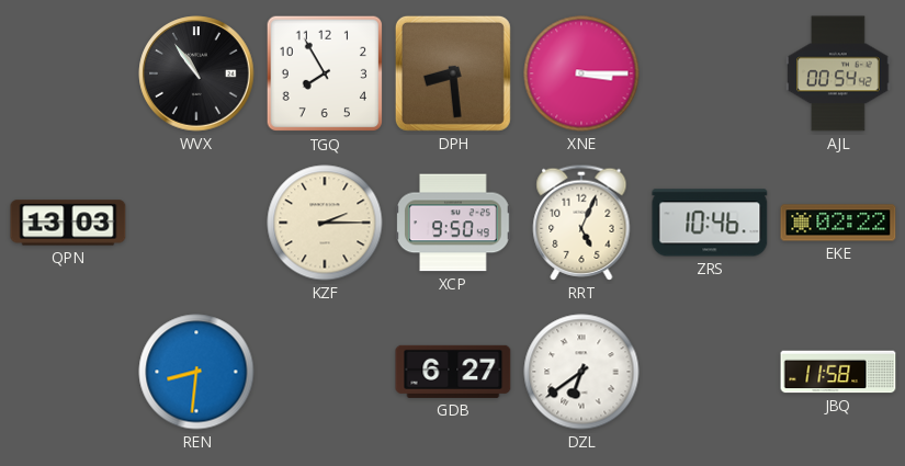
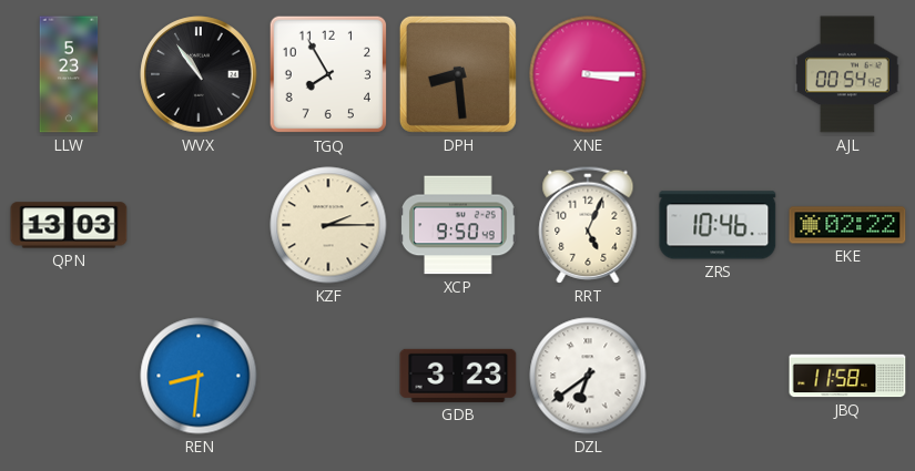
LLW: none -> 5:23
GDB: 6:27 -> 3:23
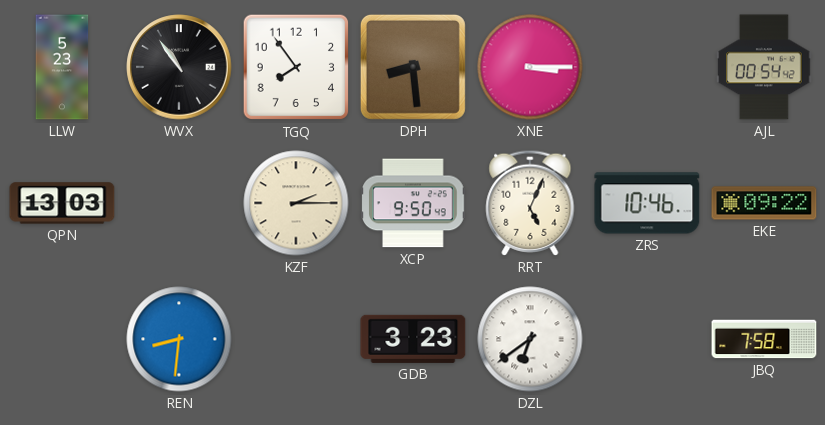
TGQ: 7:55 -> 7:54
EKE: 02:22 -> 09:22
JBQ: 11:58 -> 7:58
